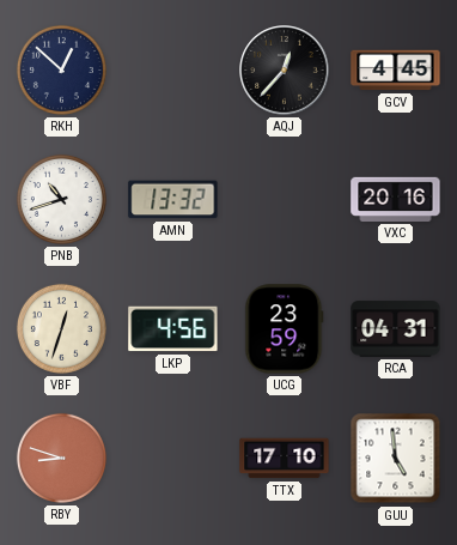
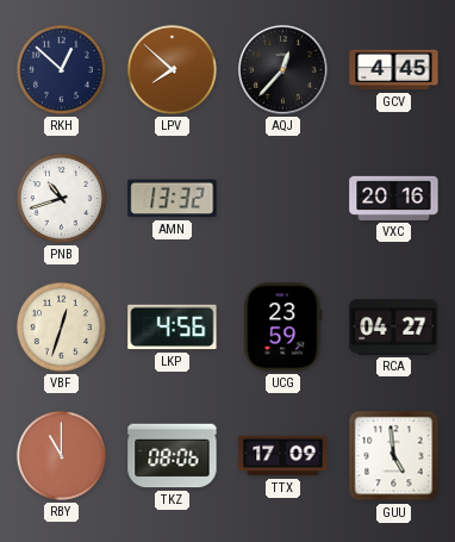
LPV: none -> 7:52
RCA: 04:31 -> 04:27
RBY: 8:48 -> 11:00
TKZ: none -> 08:06
TTX: 17:10 -> 17:09
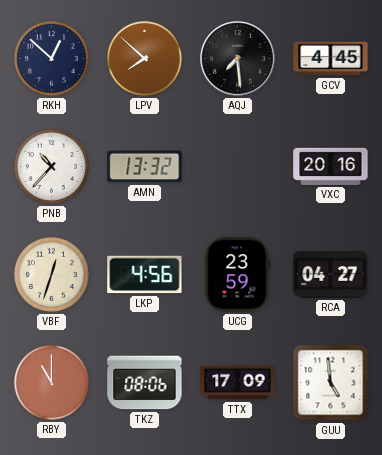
AQJ: 12:37 -> 7:29
PNB: 10:42 -> 10:37
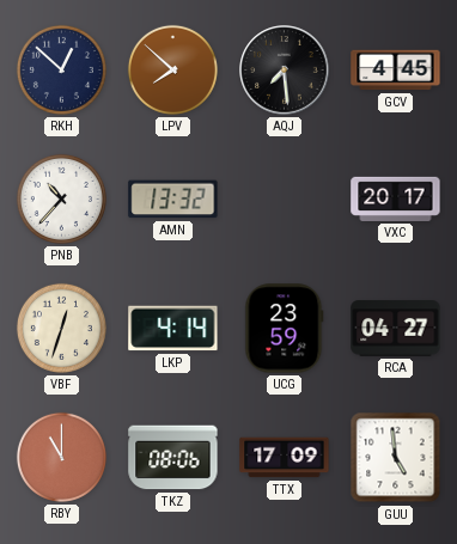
VXC: 20:16 -> 20:17
LKP: 4:56 -> 4:14
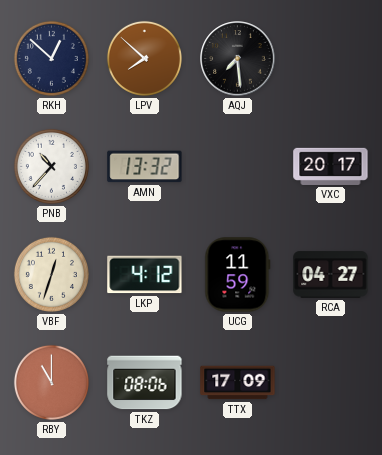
GCV: 4:45 -> none
LKP: 4:14 -> 4:12
UCG: 23:59 -> 11:59
GUU: 4:59 -> none
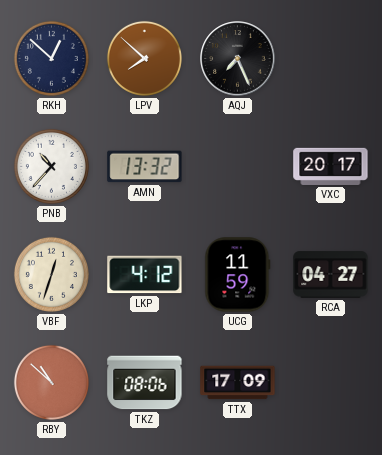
AQJ: 7:29 -> 7:26
RBY: 11:00 -> 10:52
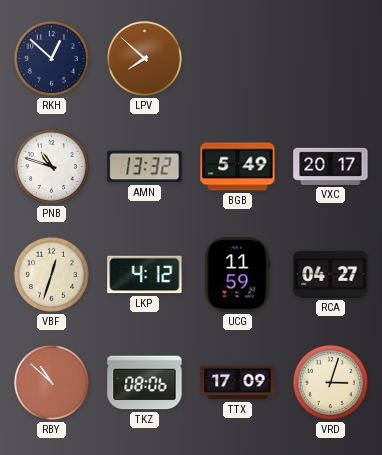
AQJ: 7:26 -> none
PNB: 10:37 -> 10:48
BGB: none -> 5:49
VRD: none -> 3:03
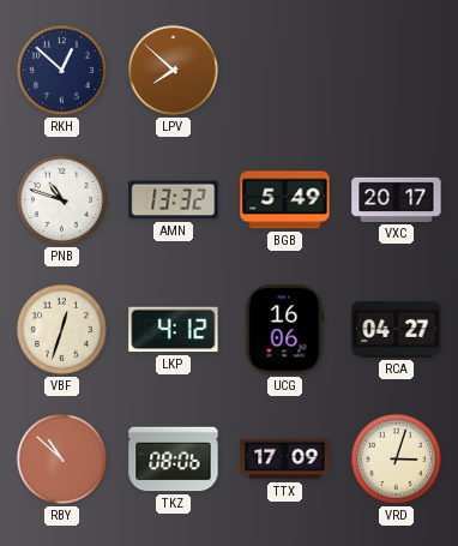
UCG: 11:59 -> 16:06
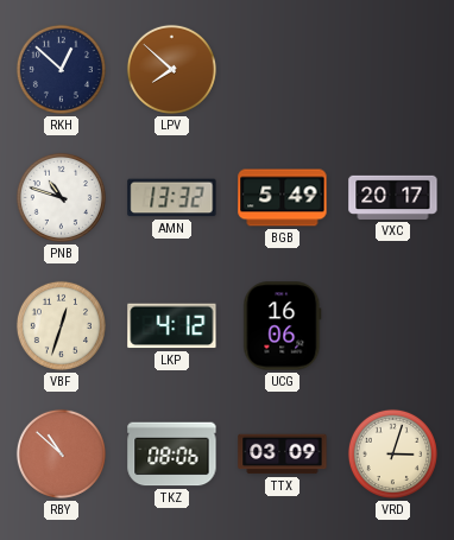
RCA: 04:27 -> none
TTX: 17:09 -> 03:09
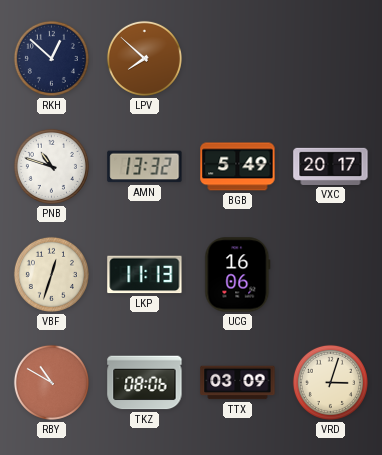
LKP: 4:12 -> 11:13
RBY: 10:52 -> 10:50
